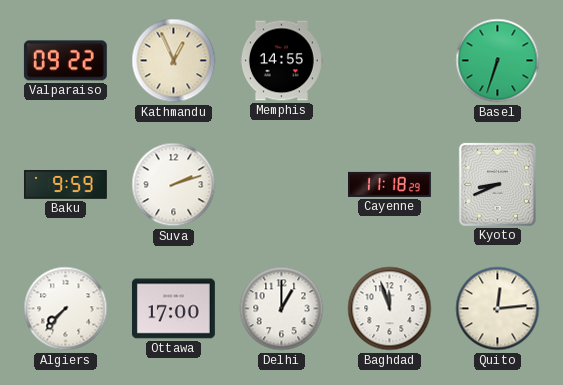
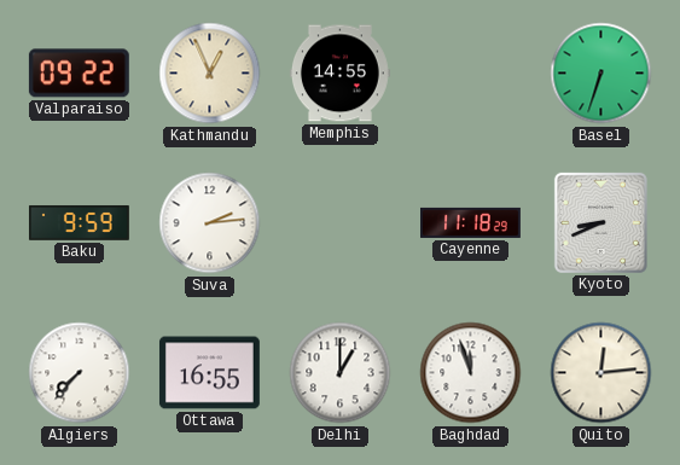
Suva: 2:12 -> 2:14
Ottawa: 17:00 -> 16:55
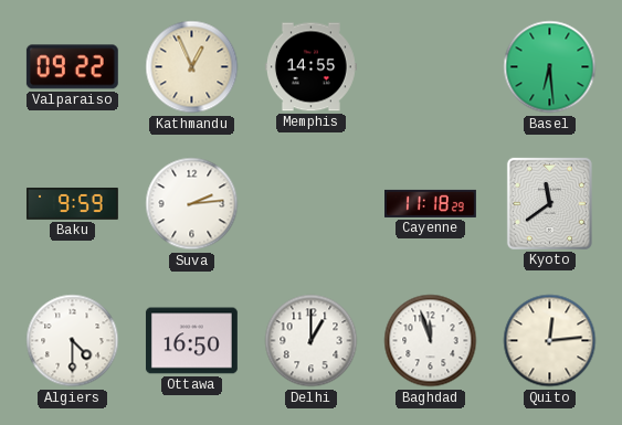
Basel: 6:33 -> 6:29
Kyoto: 8:41 -> 11:39
Algiers: 7:37 -> 4:30
Ottawa: 16:55 -> 16:50
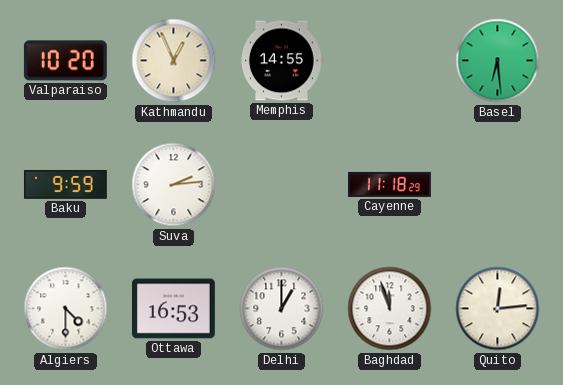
Valparaiso: 09:22 -> 10:20
Kyoto: 11:39 -> none
Ottawa: 16:50 -> 16:53
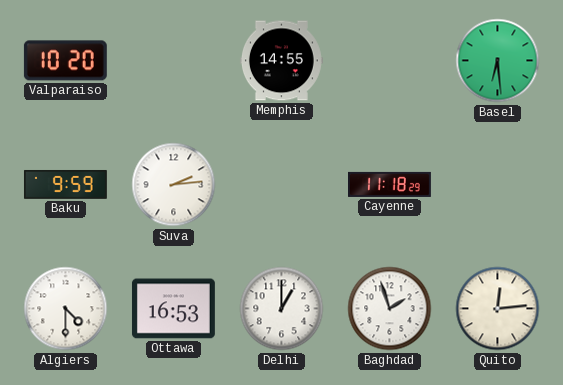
Kathmandu: 12:56 -> none
Baghdad: 11:57 -> 1:57
